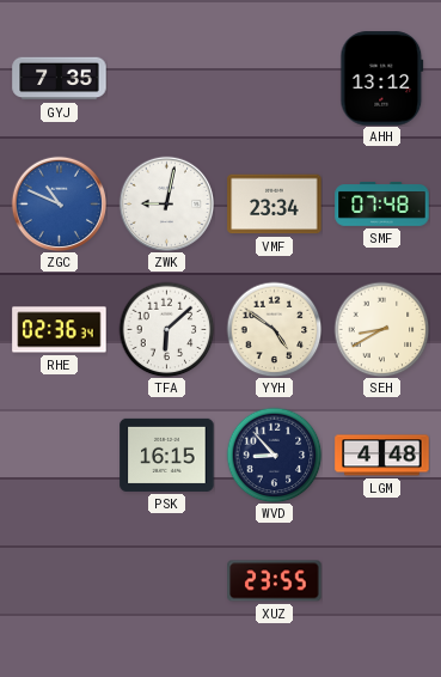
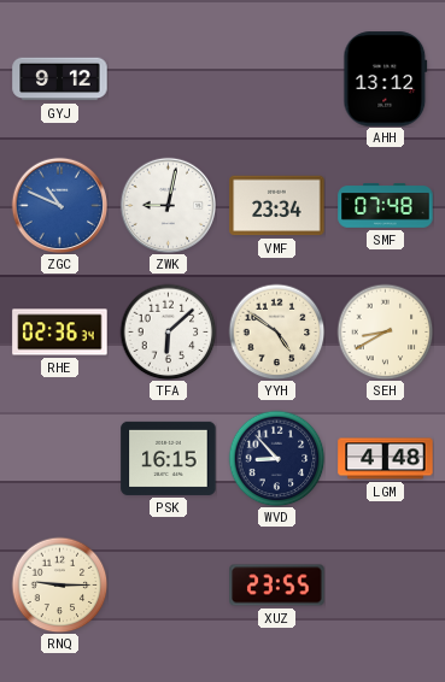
GYJ: 7:35 -> 9:12
RNQ: none -> 9:15
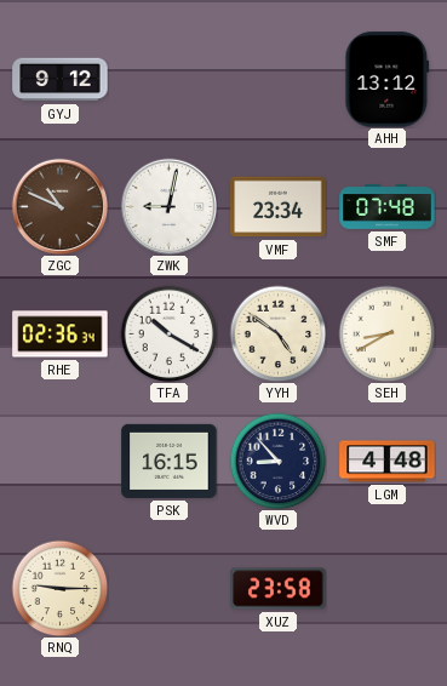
ZGC dial: blue -> brown
TFA: 6:08 -> 10:20
XUZ: 23:55 -> 23:58
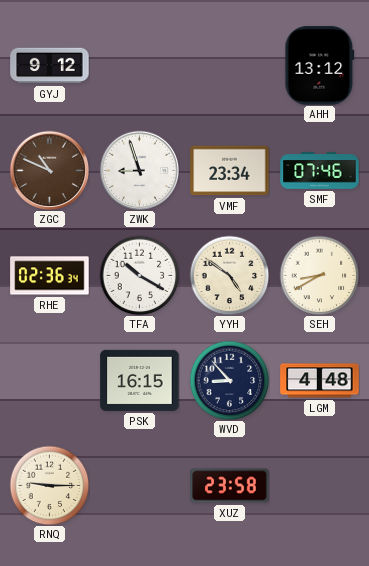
ZWK: 9:02 -> 8:57
SMF: 07:48 -> 07:46
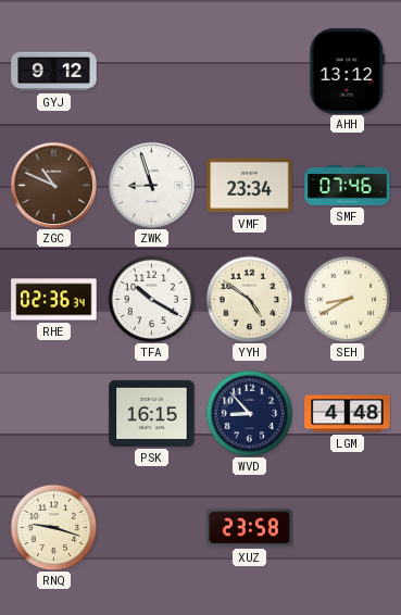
RNQ: 9:15 -> 9:18
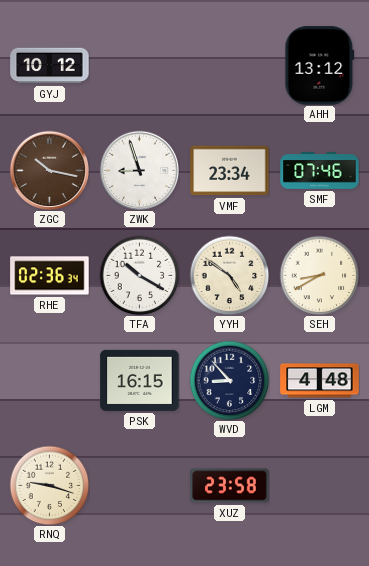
GYJ: 9:12 -> 10:12
ZGC: 10:49 -> 10:17
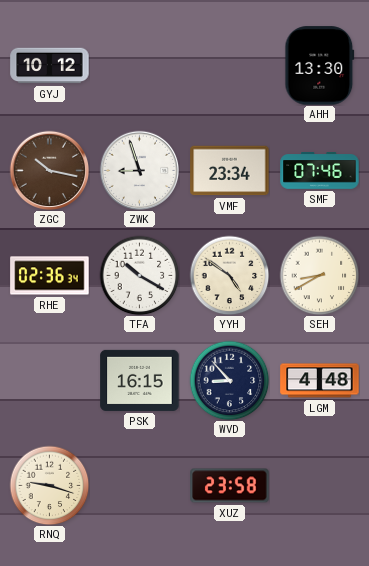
AHH: 13:12 -> 13:30
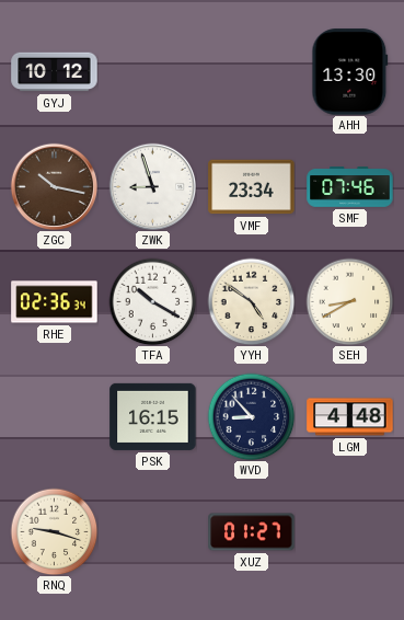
XUZ: 23:58 -> 01:27
